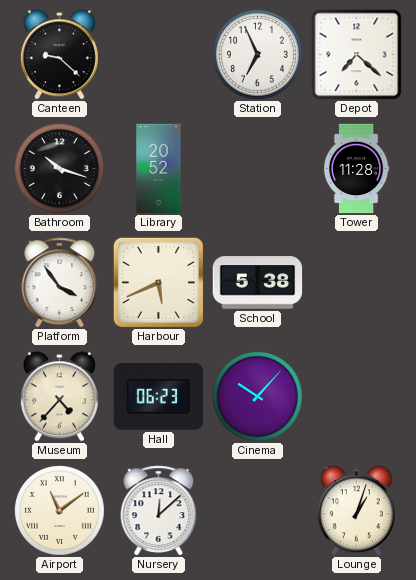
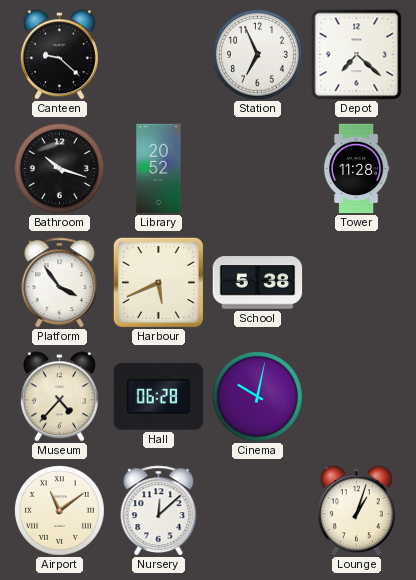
Hall: 06:23 -> 06:28
Cinema: 10:07 -> 10:02
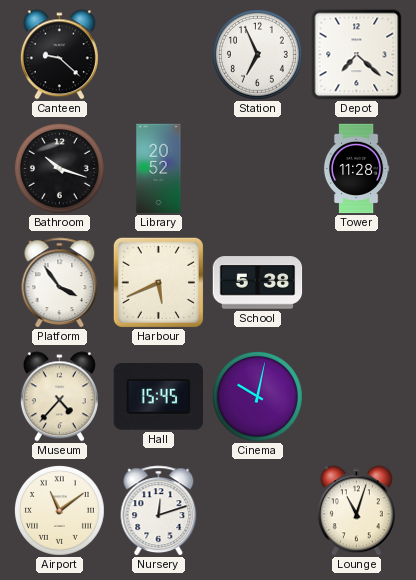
Hall: 06:28 -> 15:45
Nursery: 12:08 -> 12:12
Lounge: 1:03 -> 11:03
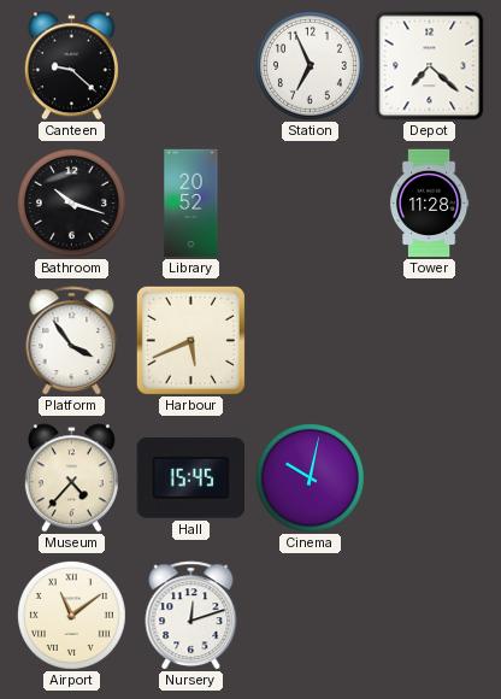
School: 5:38 -> none
Lounge: 11:03 -> none
